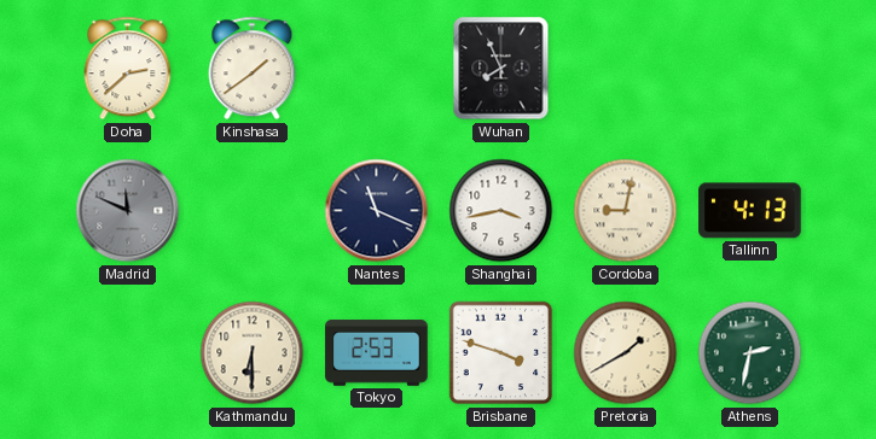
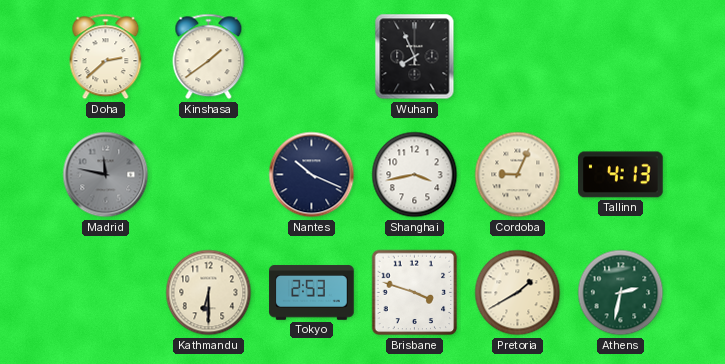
Madrid: 11:49 -> 11:47
Nantes: 11:19 -> 10:19
Cordoba: 9:02 -> 9:04
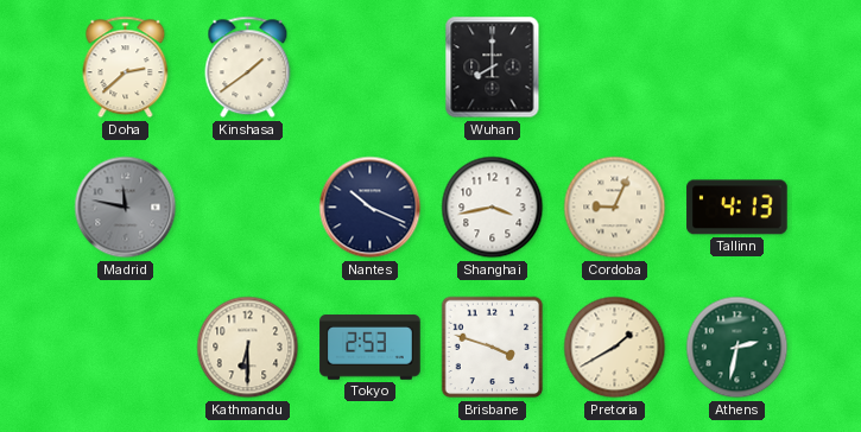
Wuhan: 7:56 -> 8:00
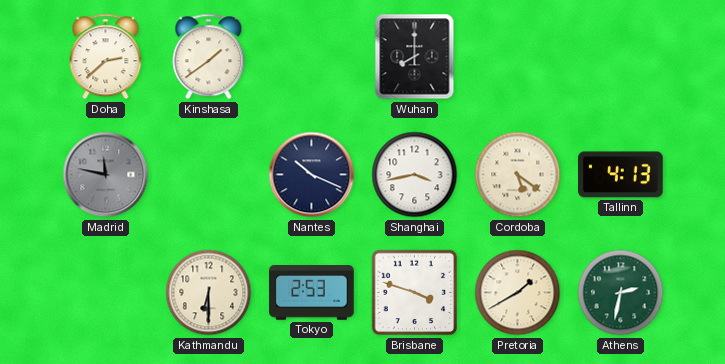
Cordoba: 9:04 -> 5:21
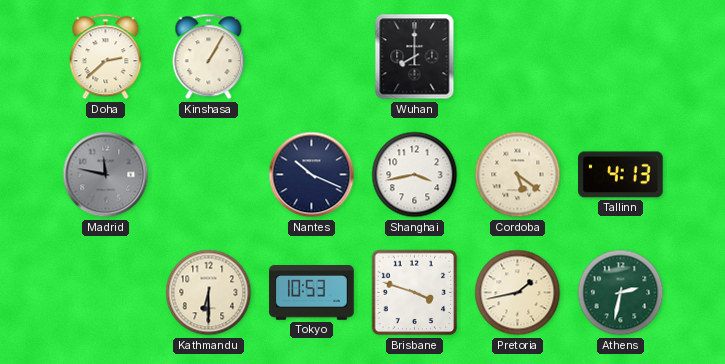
Kinshasa: 1:39 -> 1:05
Tokyo: 2:53 -> 10:53
Pretoria: 1:40 -> 1:43
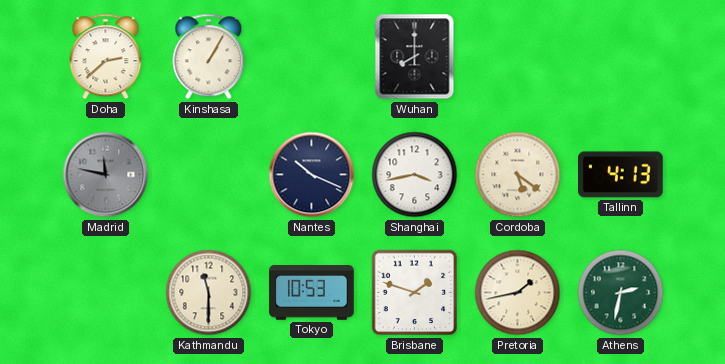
Kathmandu: 6:30 -> 11:30
Brisbane: 3:48 -> 1:48
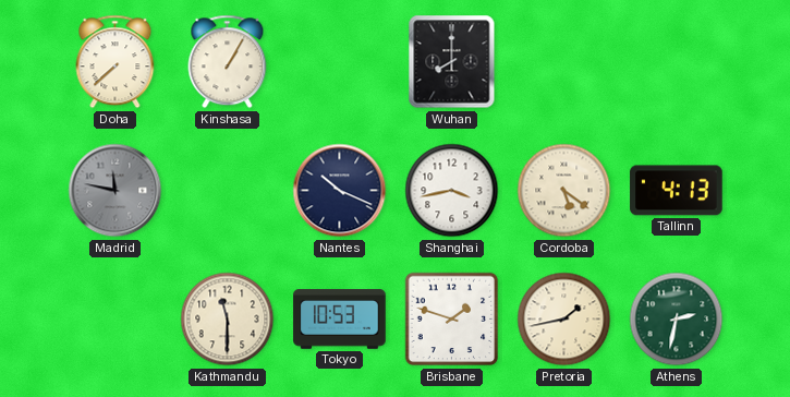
Doha: 2:38 -> 7:38
